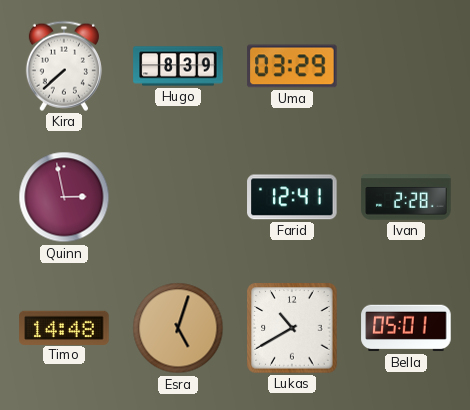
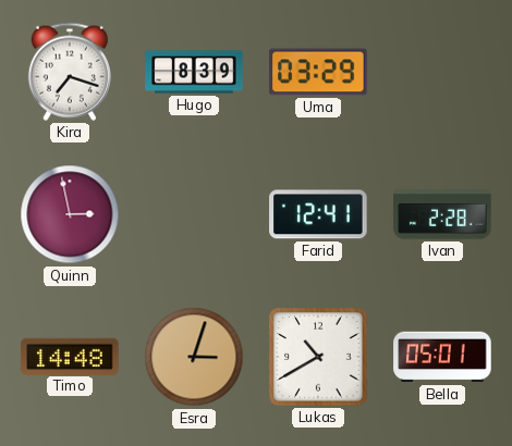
Kira: 7:38 -> 7:18
Esra: 5:03 -> 3:03
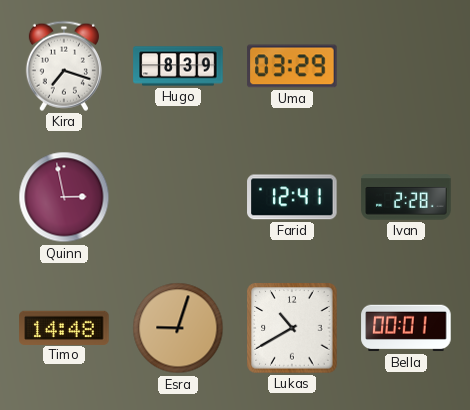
Esra: 3:03 -> 9:03
Bella: 05:01 -> 00:01
